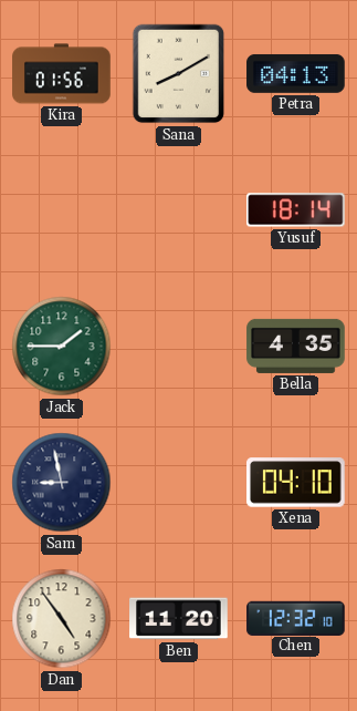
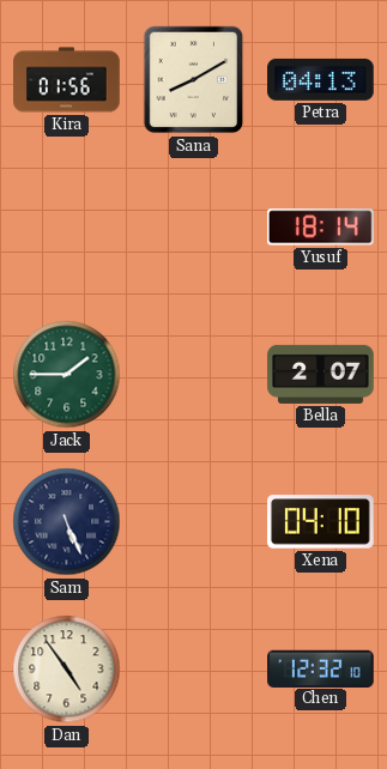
Bella: 4:35 -> 2:07
Sam: 8:58 -> 5:26
Ben: 11:20 -> none
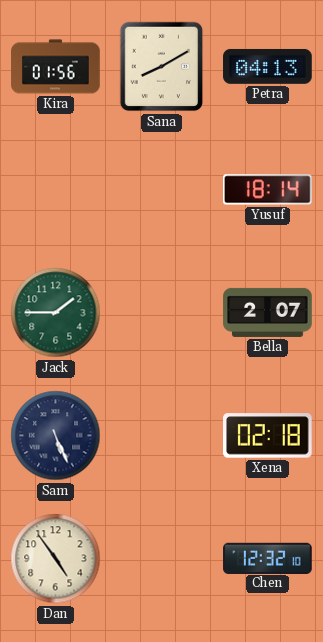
Xena: 04:10 -> 02:18
